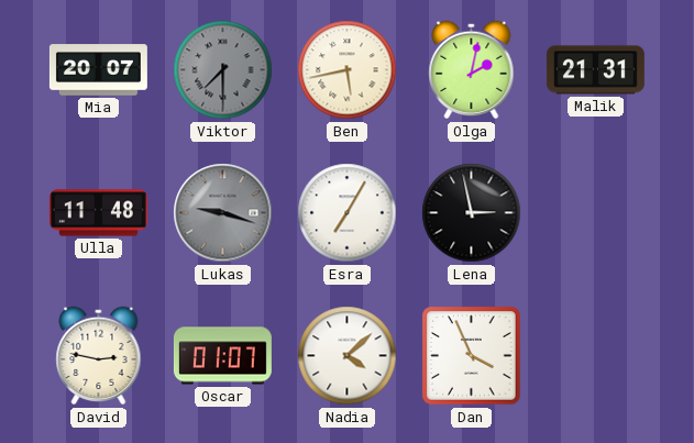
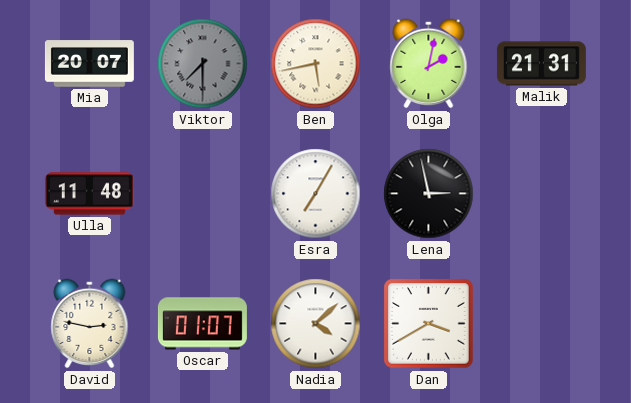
Lukas: 9:18 -> none
Dan: 3:56 -> 3:40
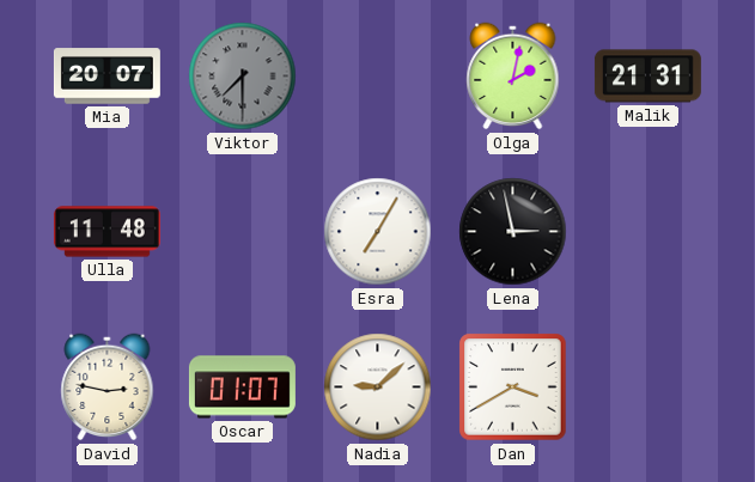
Ben: 5:43 -> none
Nadia: 4:08 -> 9:08
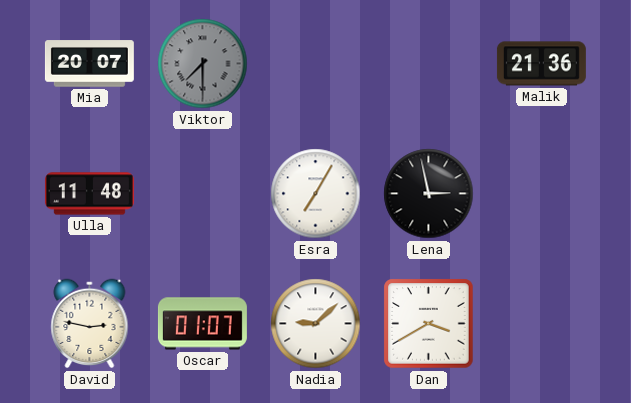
Olga: 2:02 -> none
Malik: 21:31 -> 21:36
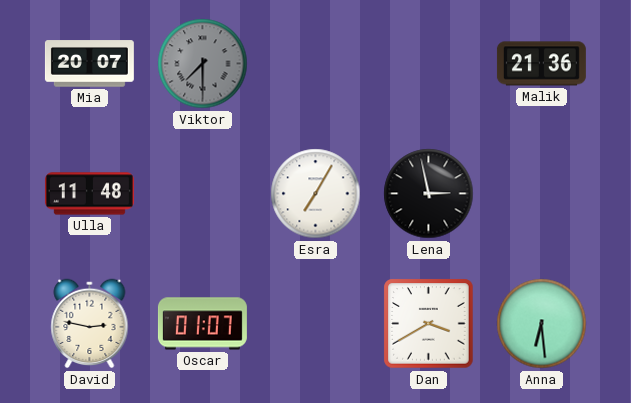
Nadia: 9:08 -> none
Anna: none -> 6:29
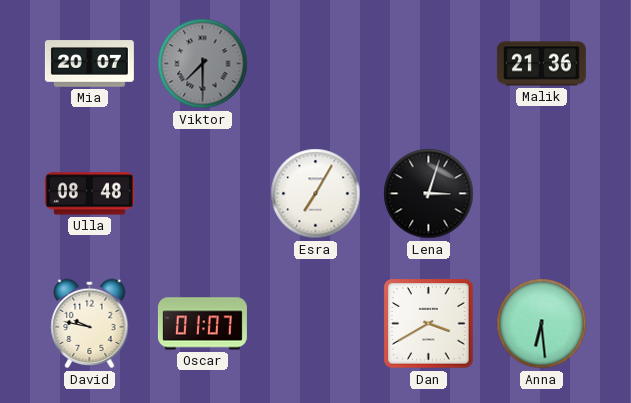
Ulla: 11:48 -> 08:48
Lena: 2:58 -> 3:03
David: 2:47 -> 9:47
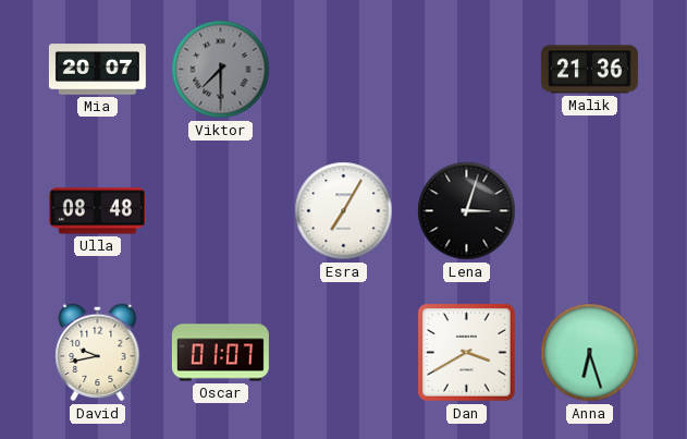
David: 9:47 -> 9:43
Anna: 6:29 -> 6:27
